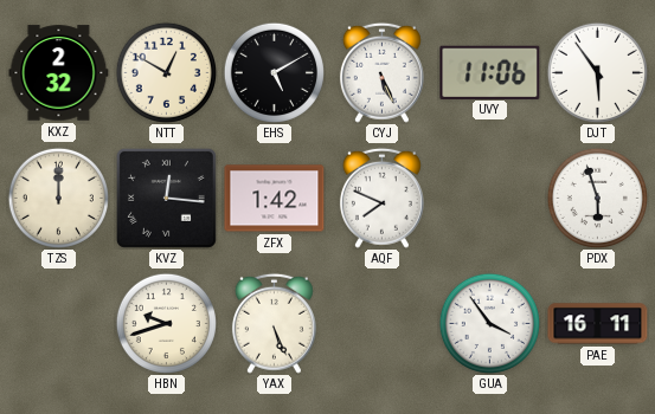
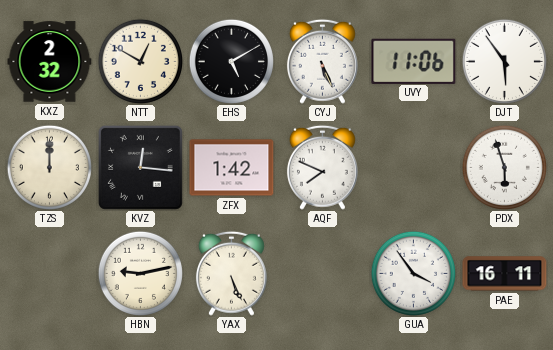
HBN: 9:42 -> 9:13
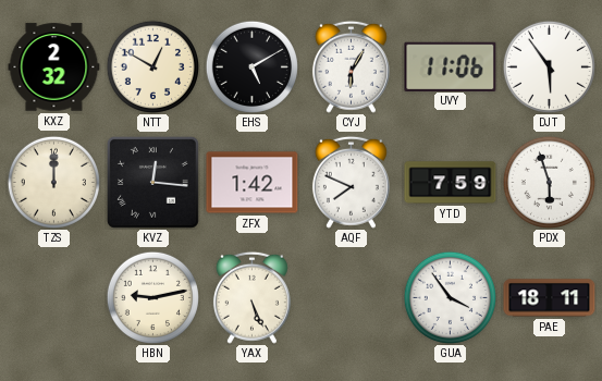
CYJ: 5:26 -> 6:05
YTD: none -> 7:59
PAE: 16:11 -> 18:11
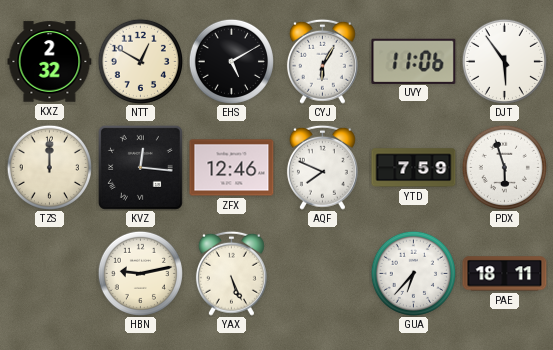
ZFX: 1:42 -> 12:46
GUA: 3:54 -> 6:37
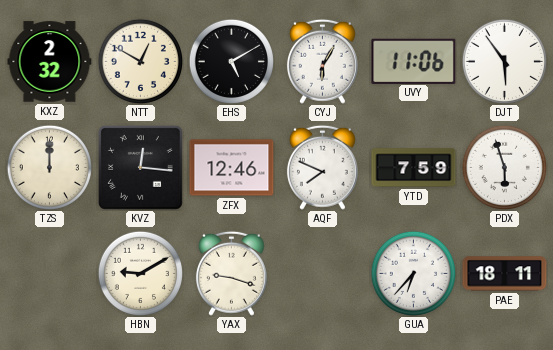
HBN: 9:13 -> 9:10
YAX: 5:26 -> 9:18
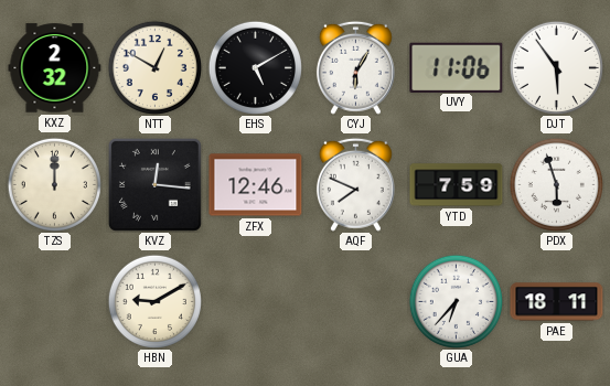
YAX: 9:18 -> none
